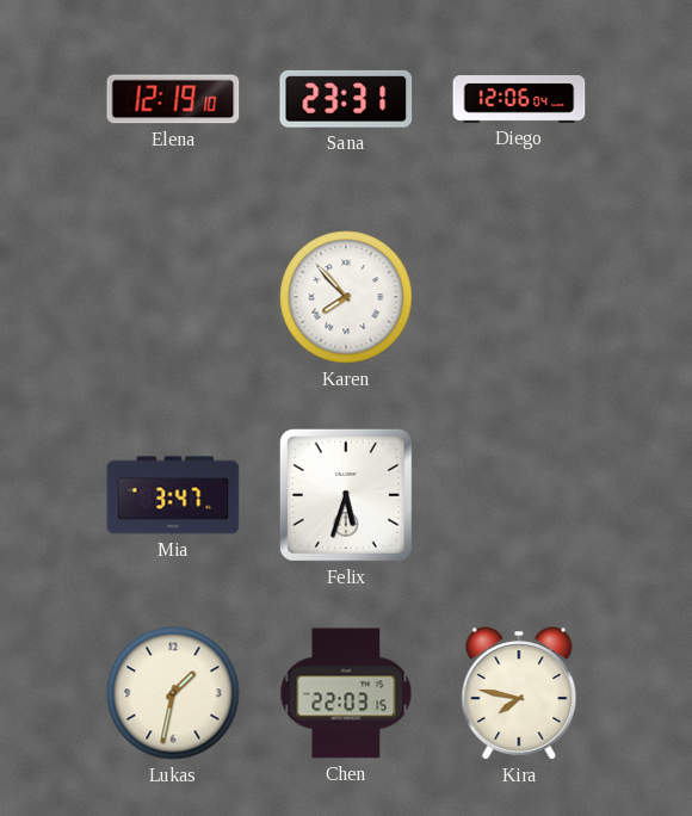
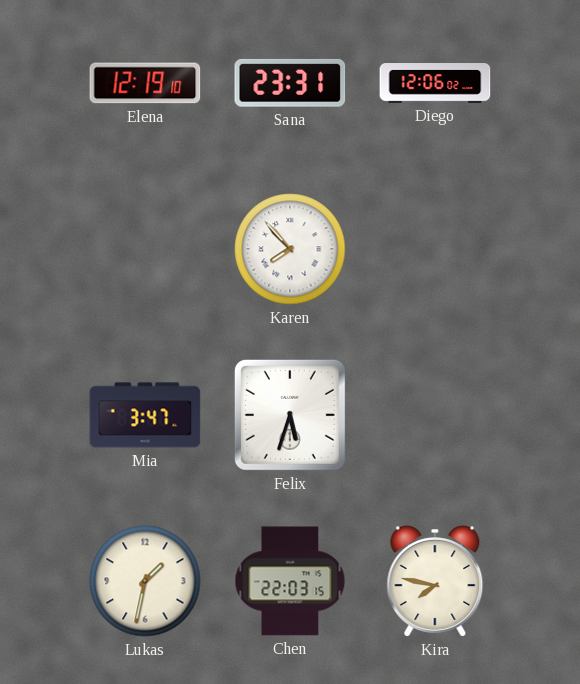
Diego: 12:06:04 -> 12:06:02
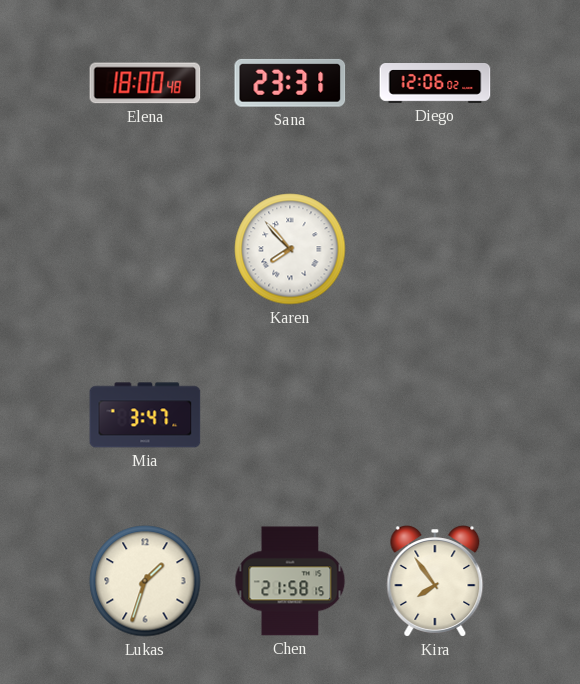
Elena: 12:19 -> 18:00
Felix: 5:33 -> none
Lukas: 1:32 -> 1:33
Chen: 22:03 -> 21:58
Kira: 7:47 -> 7:54
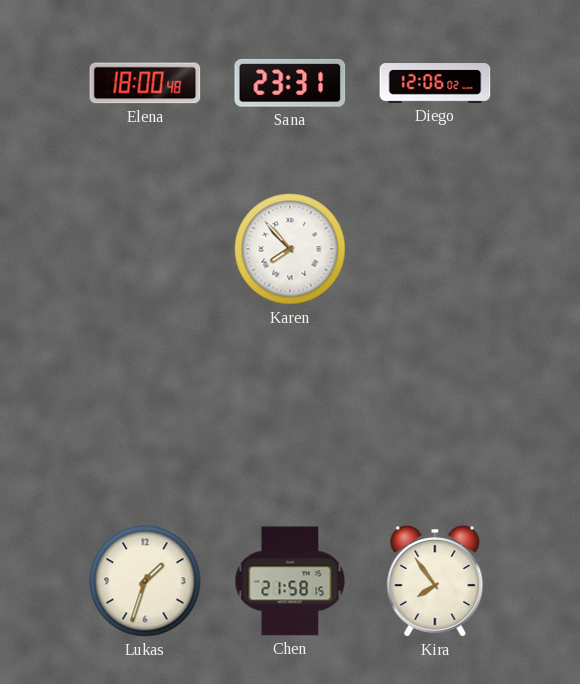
Mia: 3:47 -> none
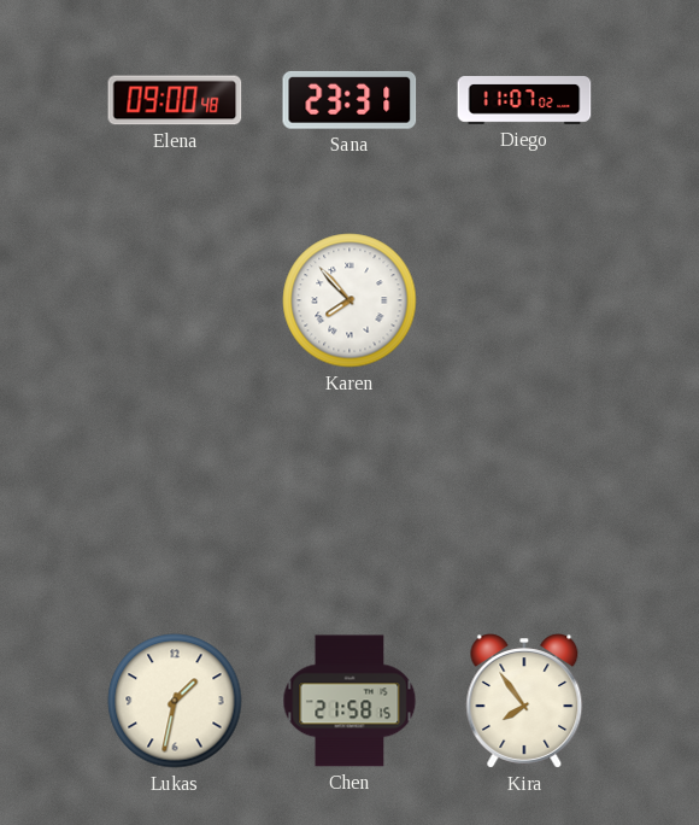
Elena: 18:00 -> 09:00
Diego: 12:06 -> 11:07
Lukas: 1:33 -> 1:32
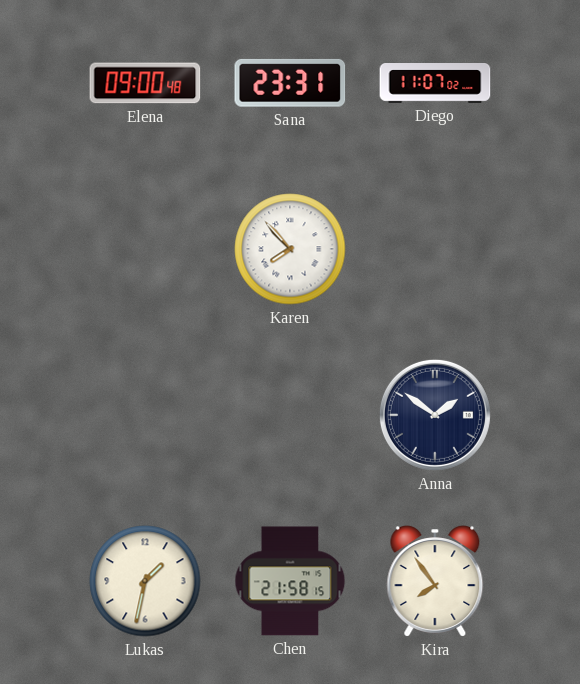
Anna: none -> 1:51
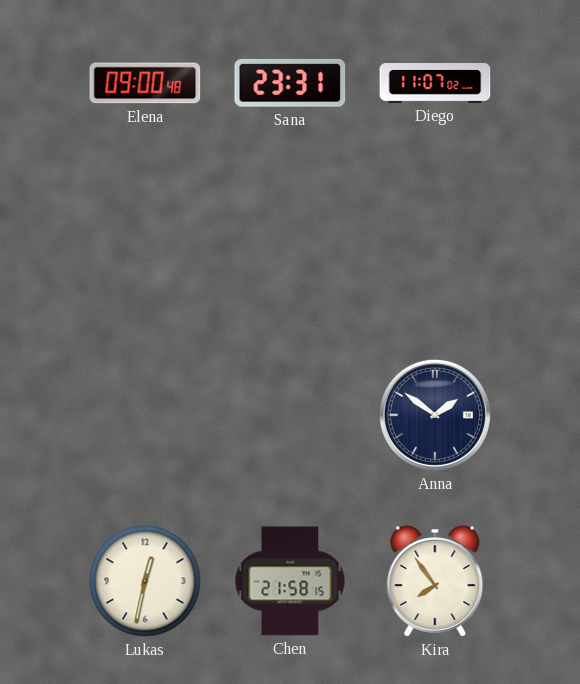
Karen: 7:53 -> none
Lukas: 1:32 -> 12:32
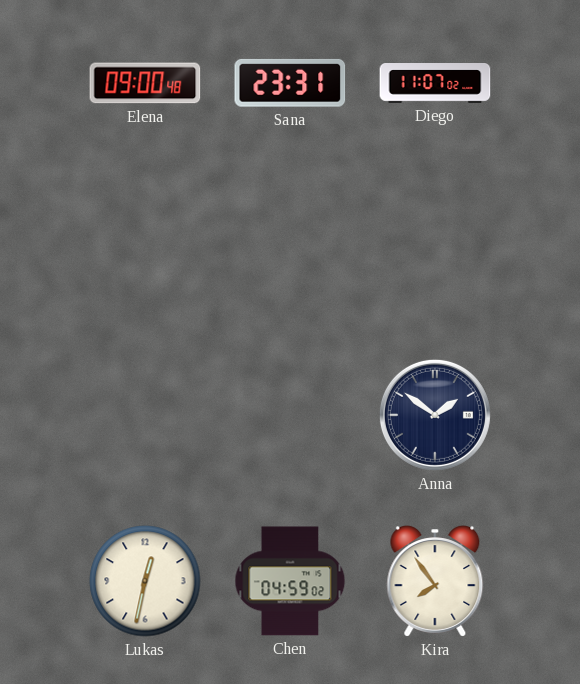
Chen: 21:58 -> 04:59
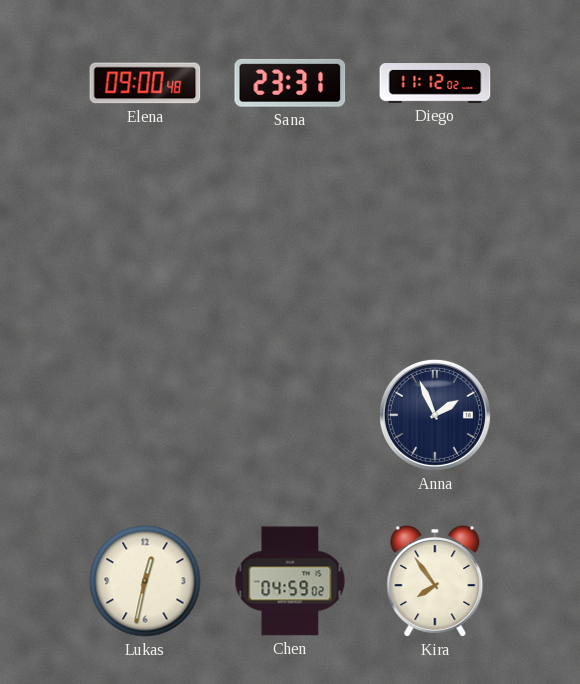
Diego: 11:07 -> 11:12
Anna: 1:51 -> 1:56
